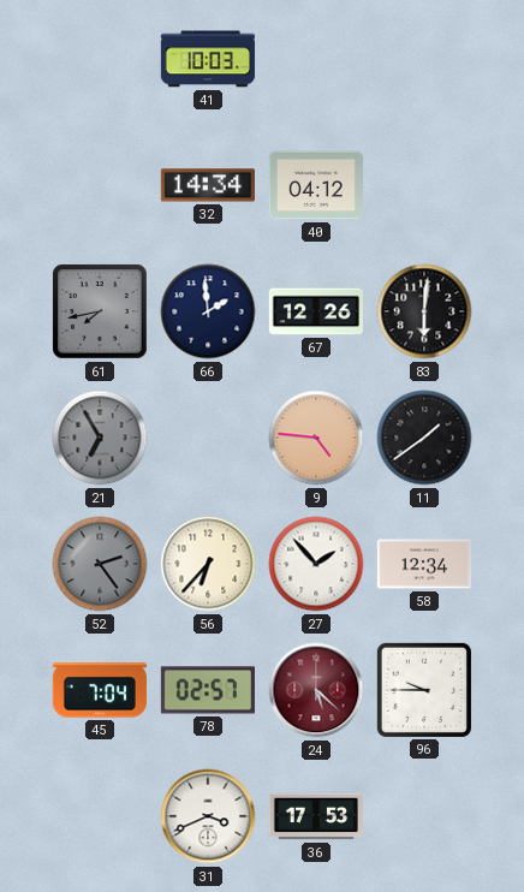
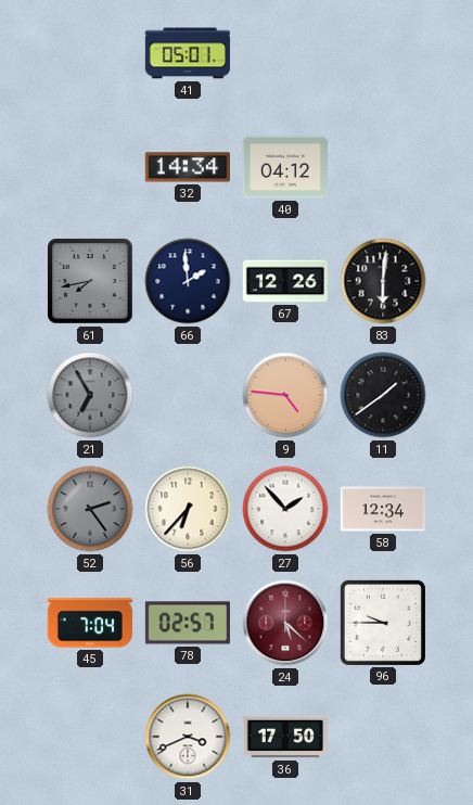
41: 10:03 -> 05:01
36: 17:53 -> 17:50
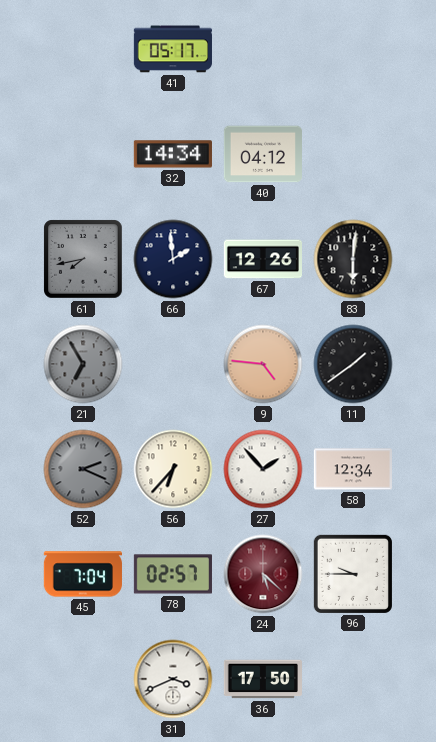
41: 05:01 -> 05:17
52: 2:24 -> 2:19
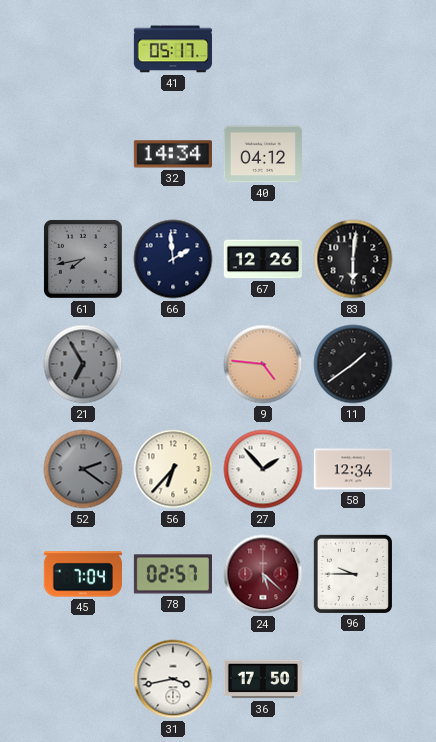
52: 2:19 -> 2:21
31: 3:41 -> 3:43
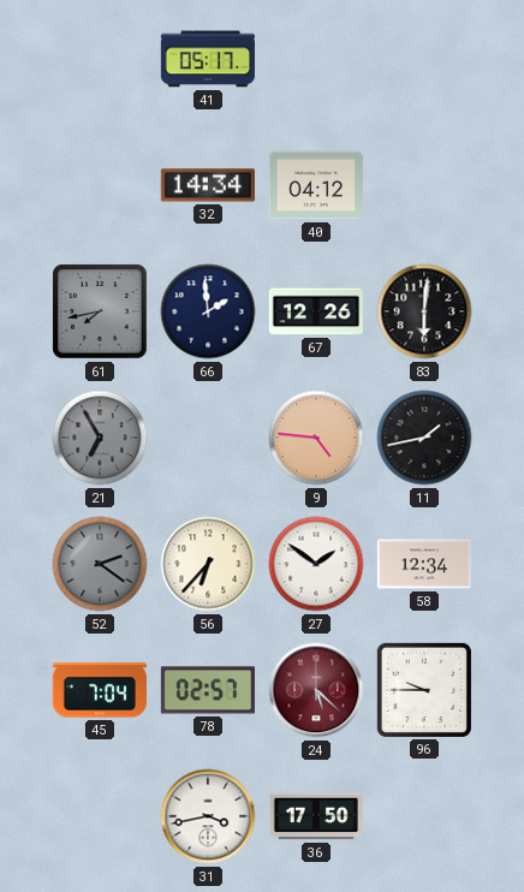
11: 1:39 -> 1:43
27: 1:53 -> 1:51
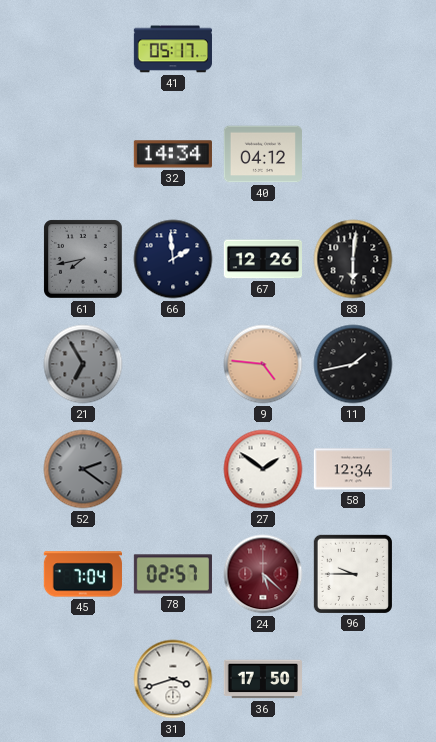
56: 6:37 -> none
31: 3:43 -> 3:42
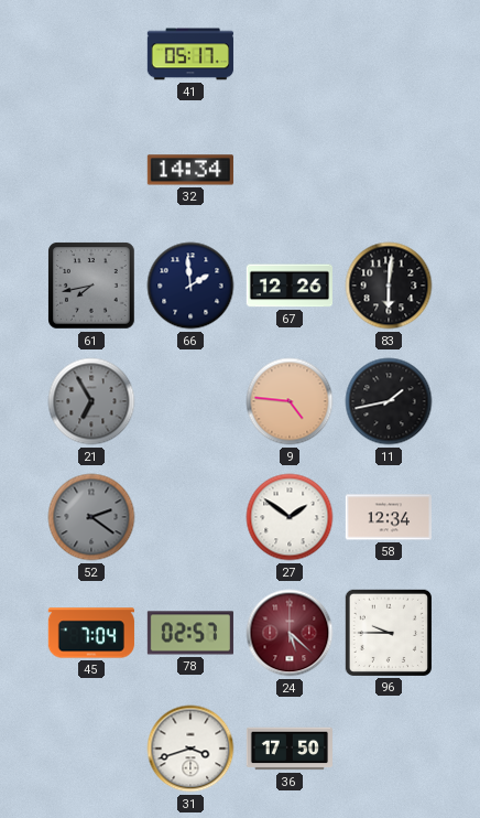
40: 04:12 -> none
